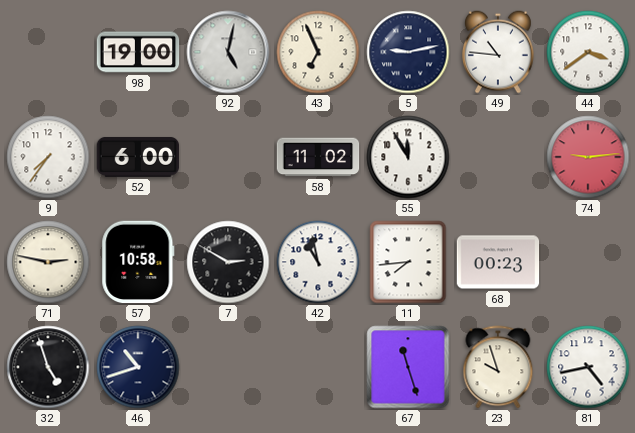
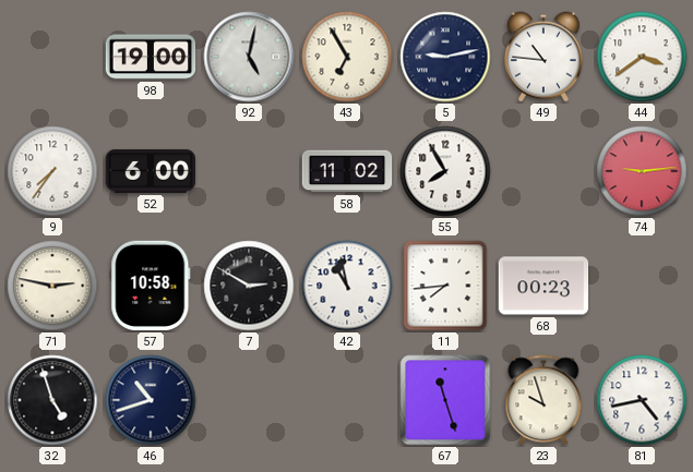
43: 6:56 -> 6:55
55: 11:55 -> 7:55
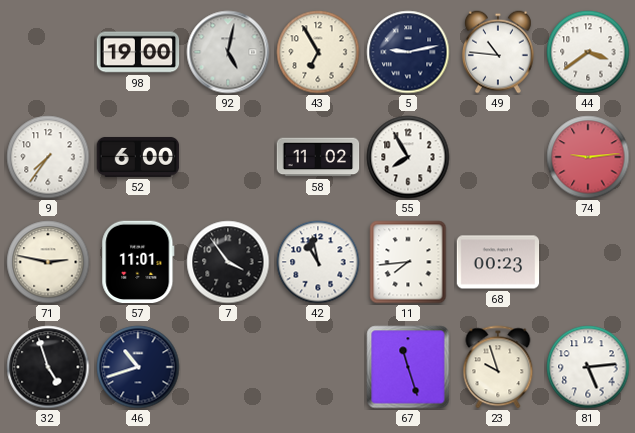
57: 10:58 -> 11:01
7: 2:50 -> 3:54
81: 4:43 -> 5:14
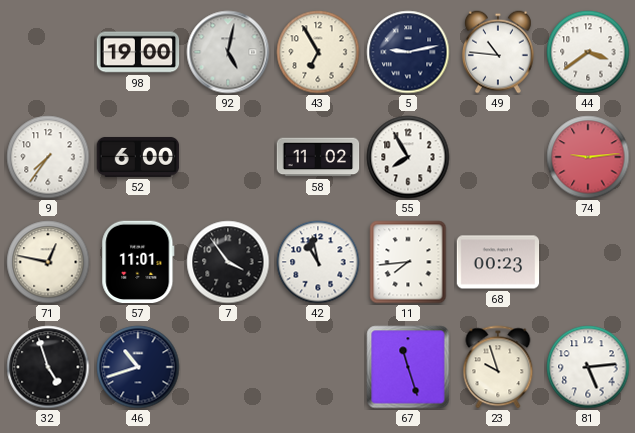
71: 2:47 -> 12:47
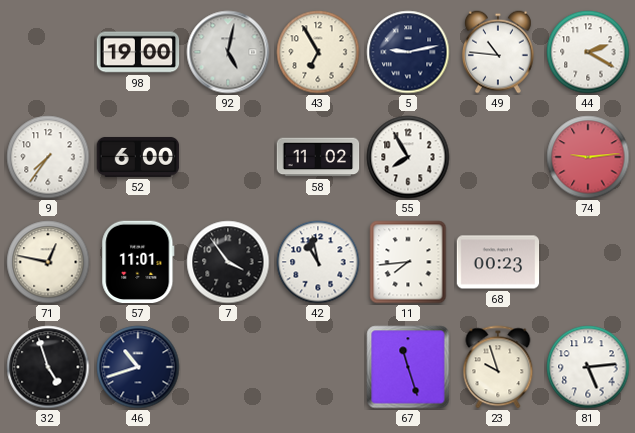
44: 3:39 -> 2:20
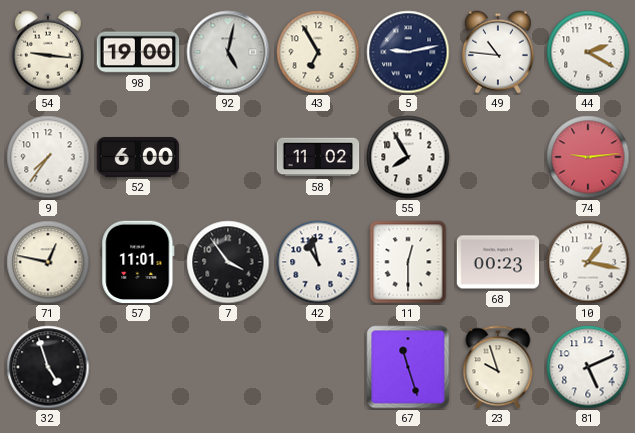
54: none -> 9:16
11: 7:44 -> 12:30
10: none -> 1:17
46: 10:42 -> none
81: 5:14 -> 5:11
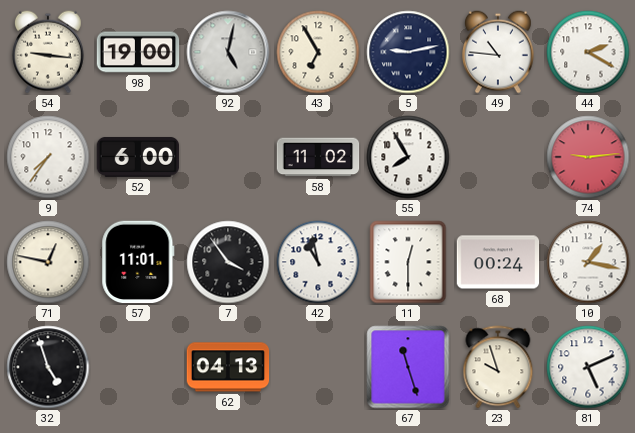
68: 00:23 -> 00:24
62: none -> 04:13
